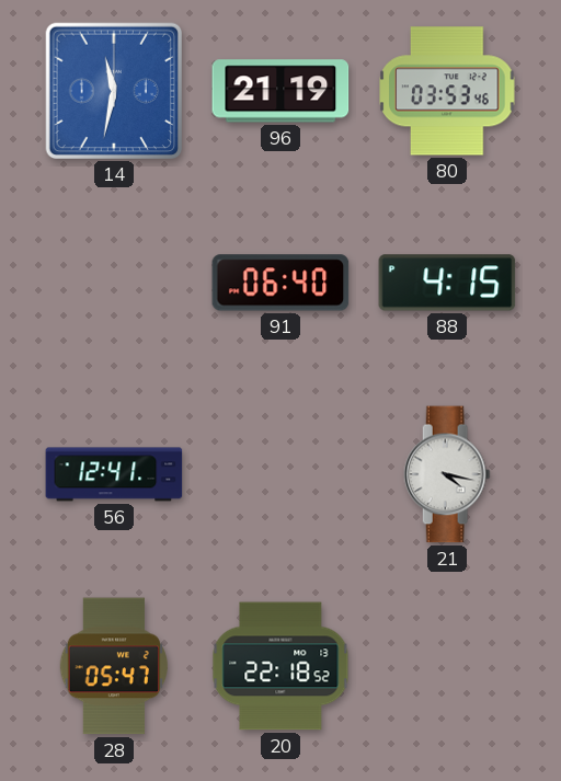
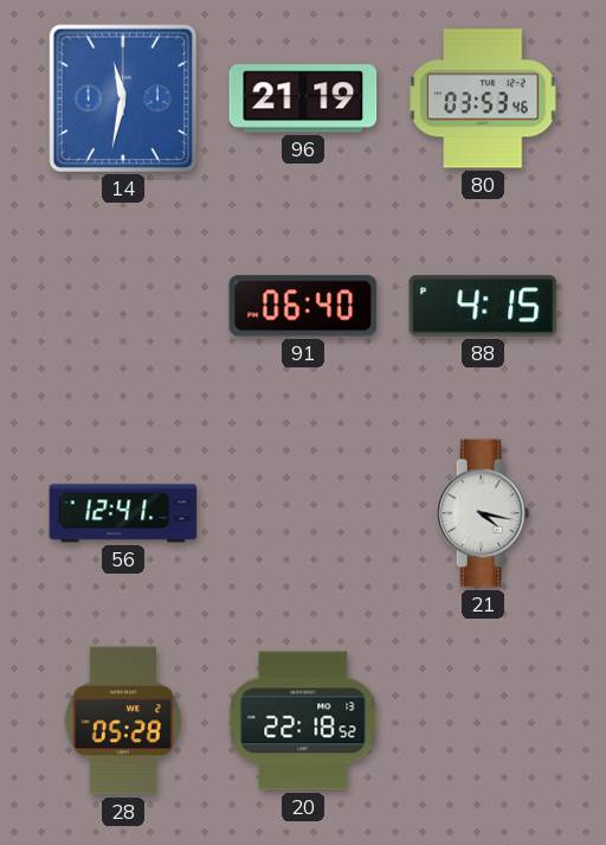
28: 05:47 -> 05:28
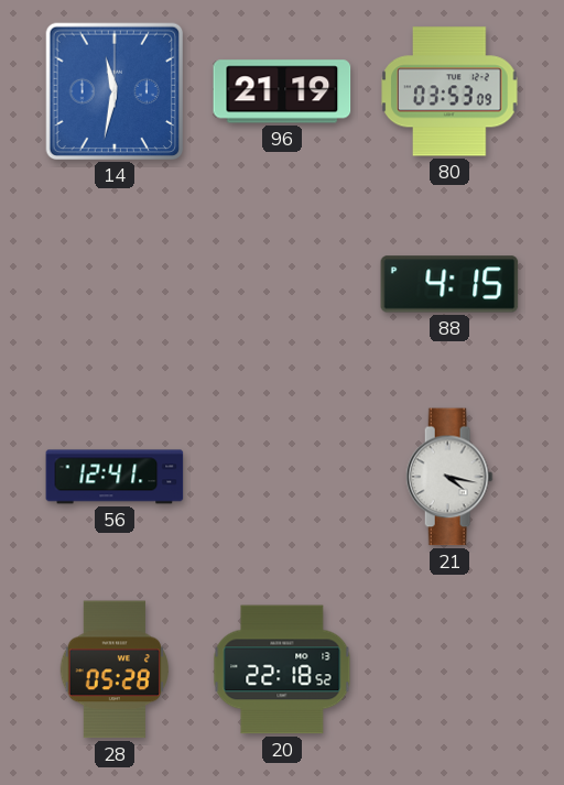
80: 03:53:46 -> 03:53:09
91: 06:40 -> none
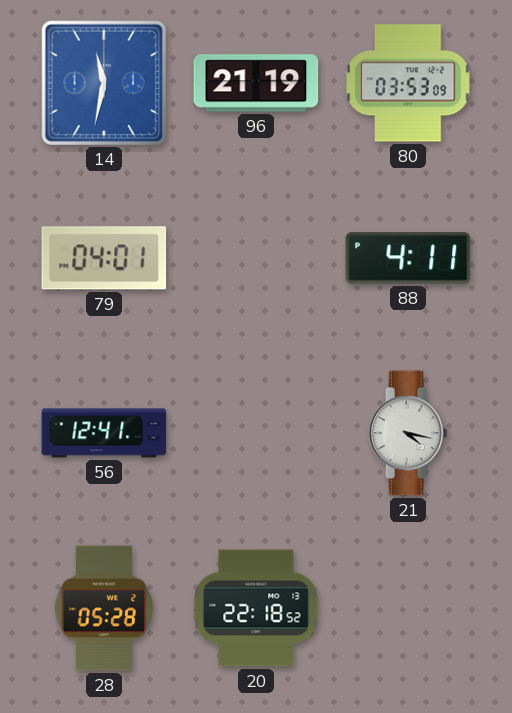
79: none -> 04:01
88: 4:15 -> 4:11
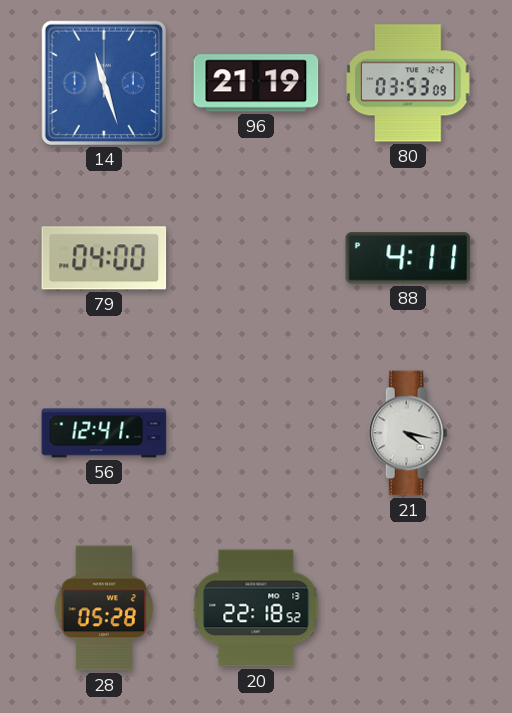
14: 11:32 -> 11:27
79: 04:01 -> 04:00
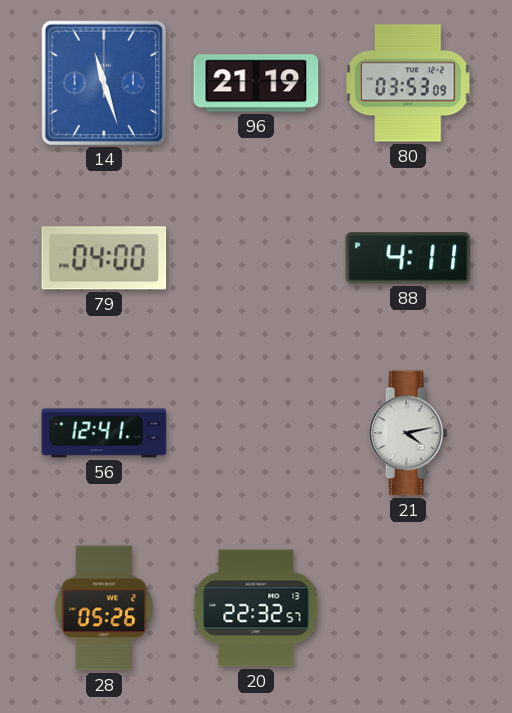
21: 4:17 -> 4:13
28: 05:28 -> 05:26
20: 22:18 -> 22:32
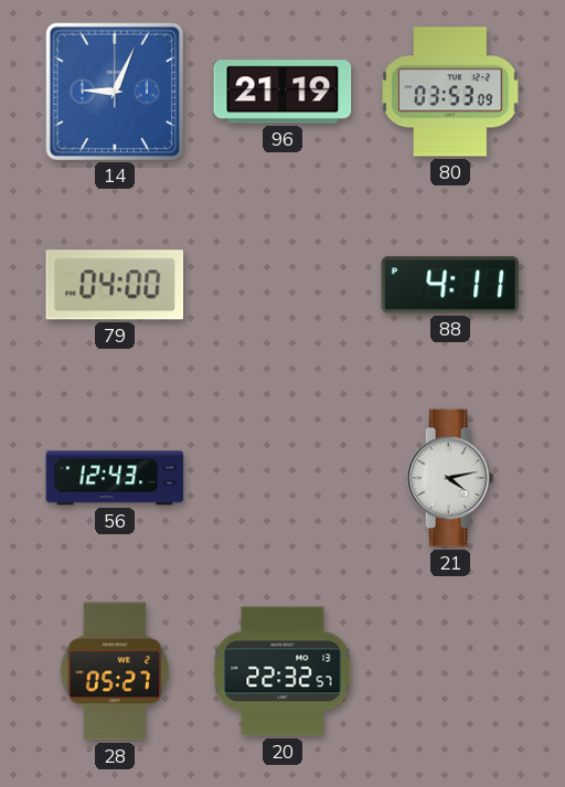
14: 11:27 -> 9:04
56: 12:41 -> 12:43
28: 05:26 -> 05:27
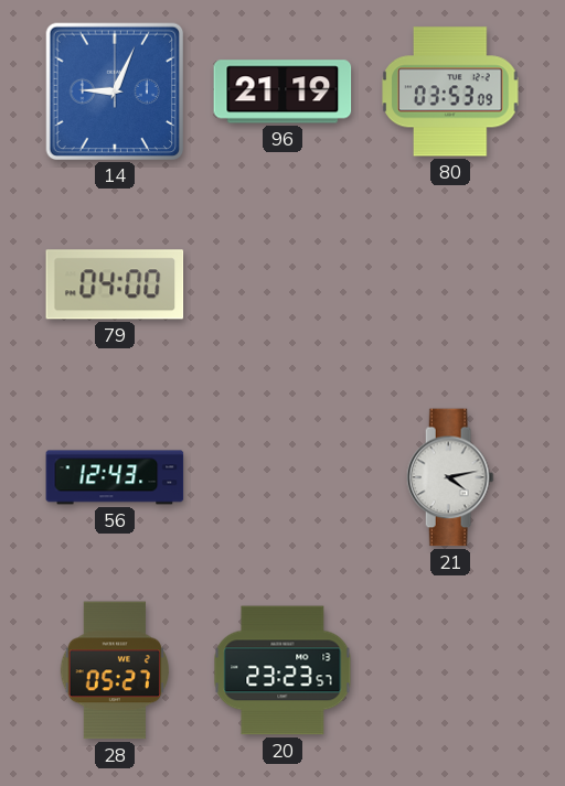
88: 4:11 -> none
20: 22:32 -> 23:23
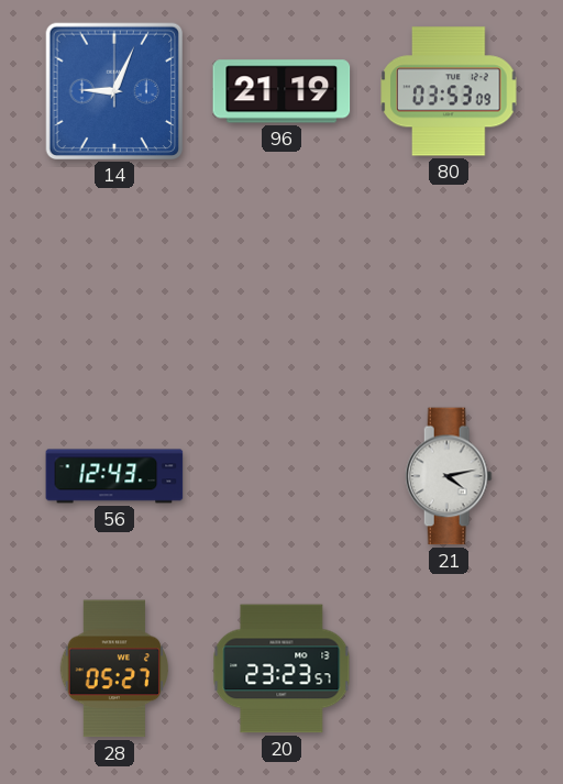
79: 04:00 -> none
